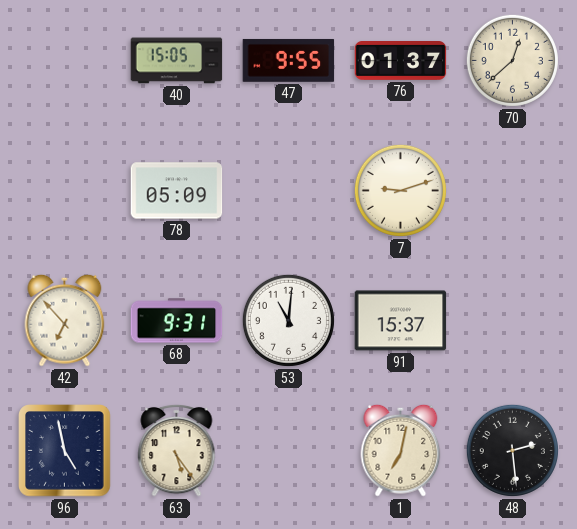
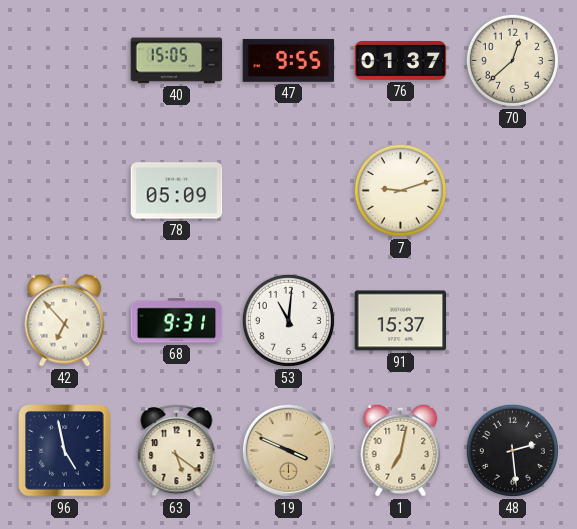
63: 5:24 -> 5:21
19: none -> 3:49
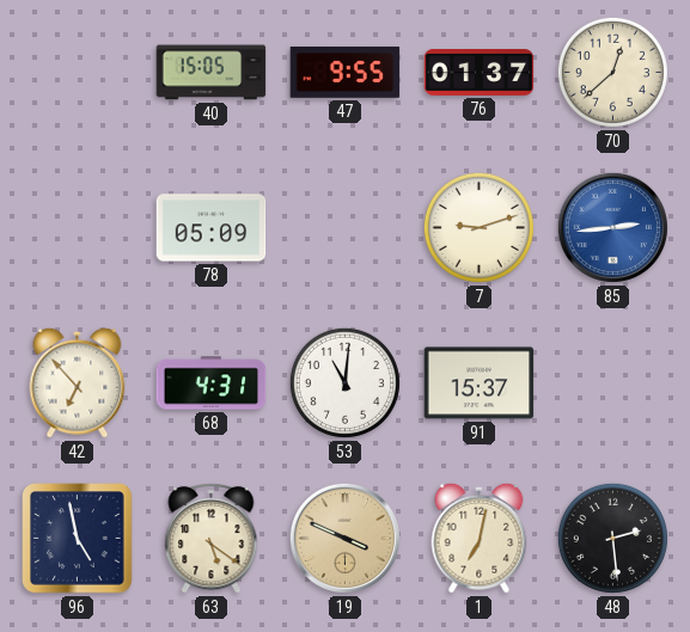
85: none -> 2:44
68: 9:31 -> 4:31
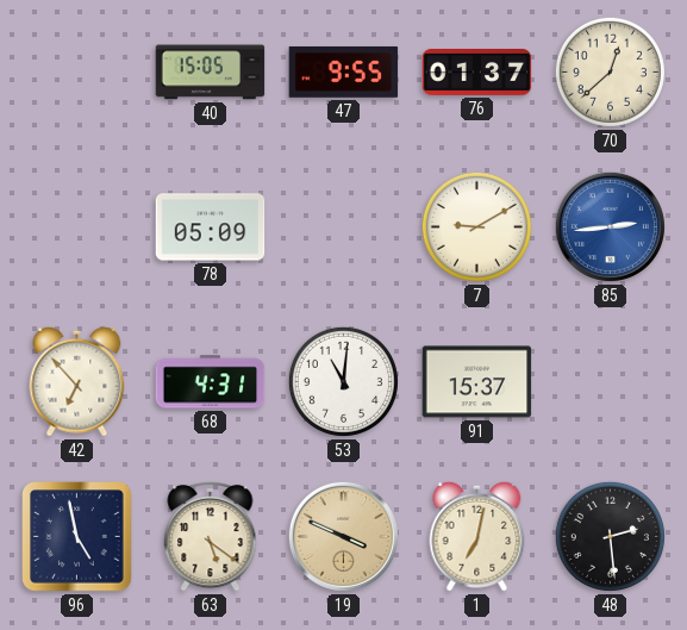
7: 9:12 -> 9:10
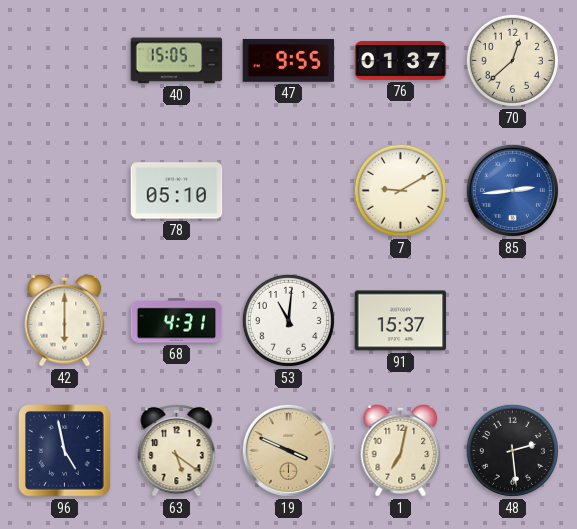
78: 05:09 -> 05:10
42: 6:53 -> 6:00
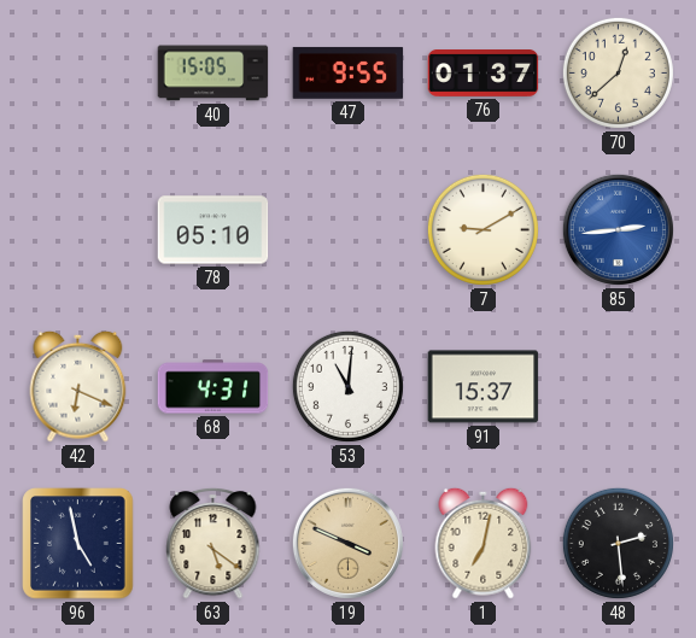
42: 6:00 -> 6:19
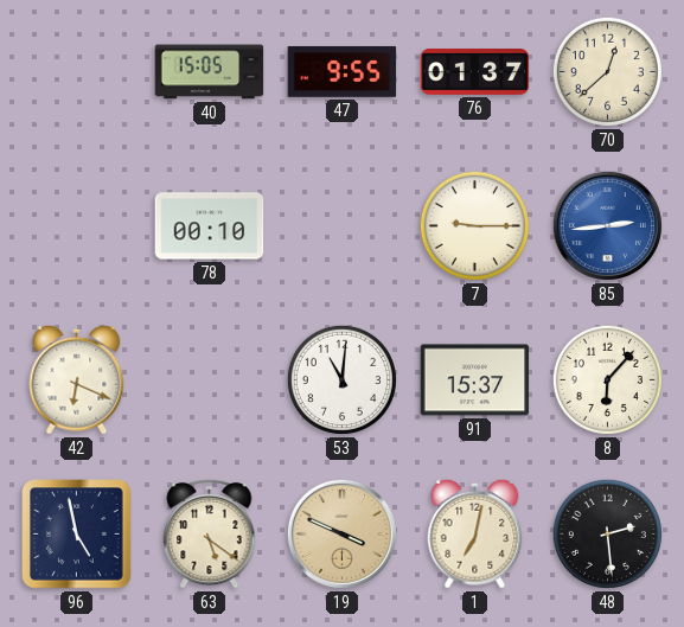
78: 05:10 -> 00:10
7: 9:10 -> 9:15
68: 4:31 -> none
8: none -> 6:07
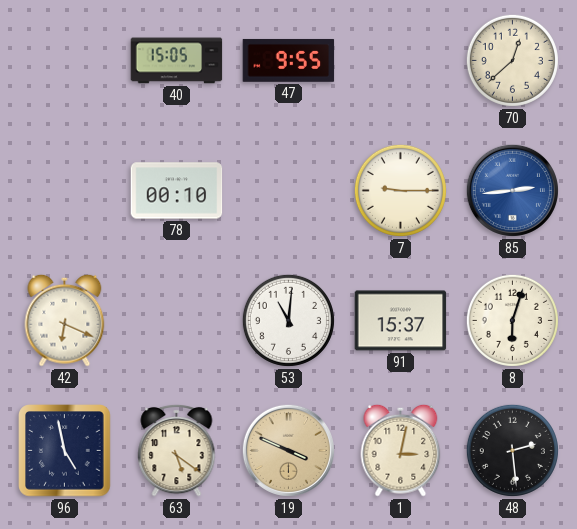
76: 01:37 -> none
8: 6:07 -> 6:03
1: 7:02 -> 3:02
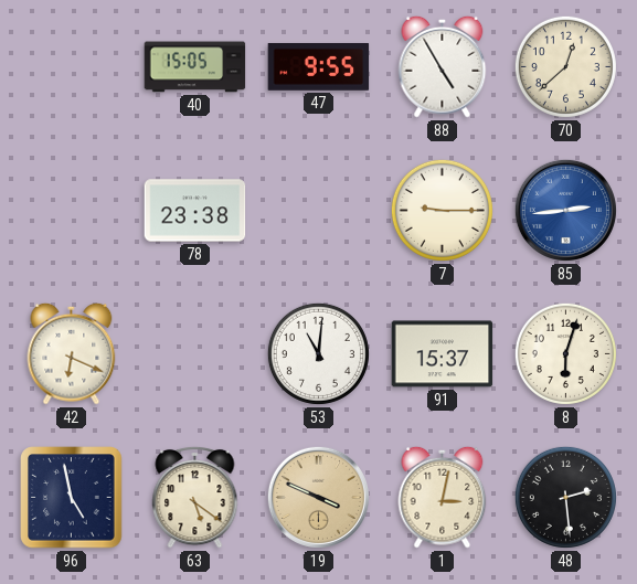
88: none -> 4:55
78: 00:10 -> 23:38
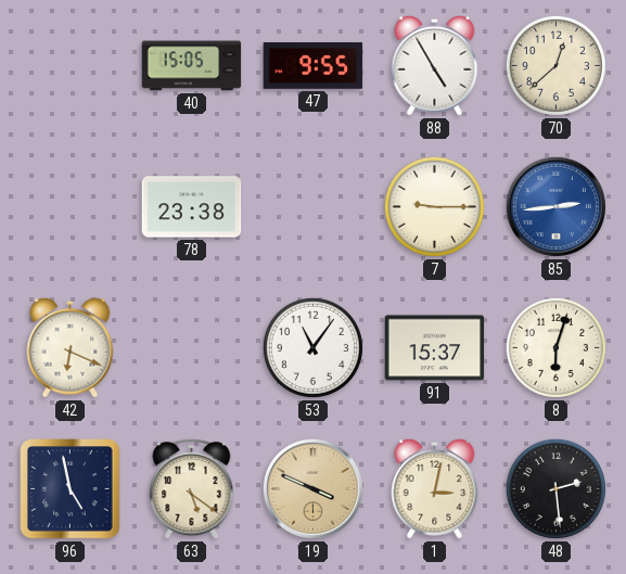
53: 11:01 -> 11:06
